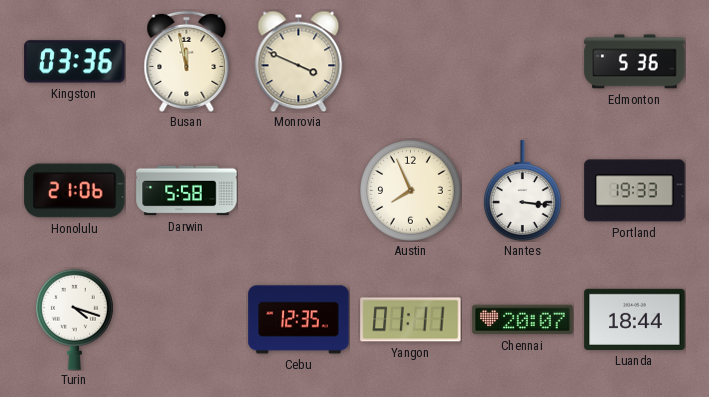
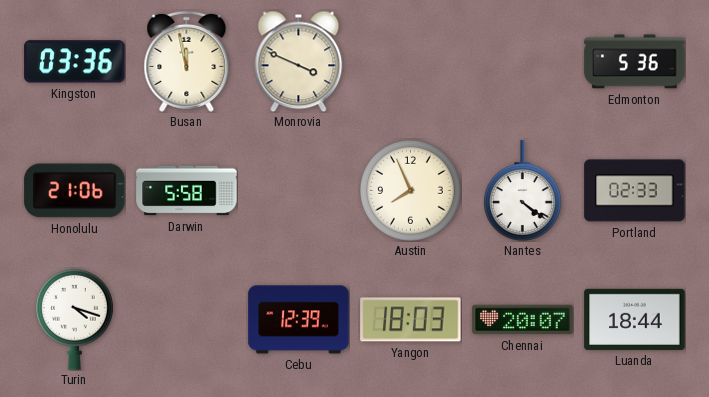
Nantes: 3:16 -> 4:21
Portland: 19:33 -> 02:33
Cebu: 12:35 -> 12:39
Yangon: 01:11 -> 18:03
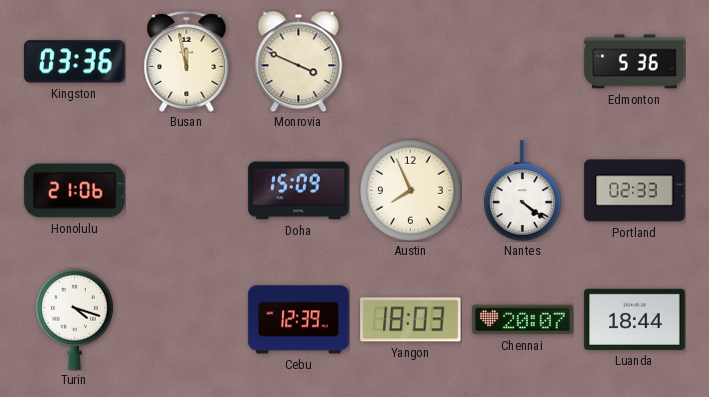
Darwin: 5:58 -> none
Doha: none -> 15:09
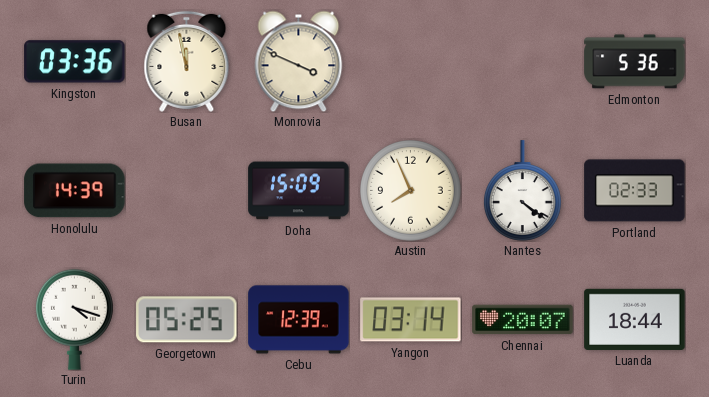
Honolulu: 21:06 -> 14:39
Georgetown: none -> 05:25
Yangon: 18:03 -> 03:14
